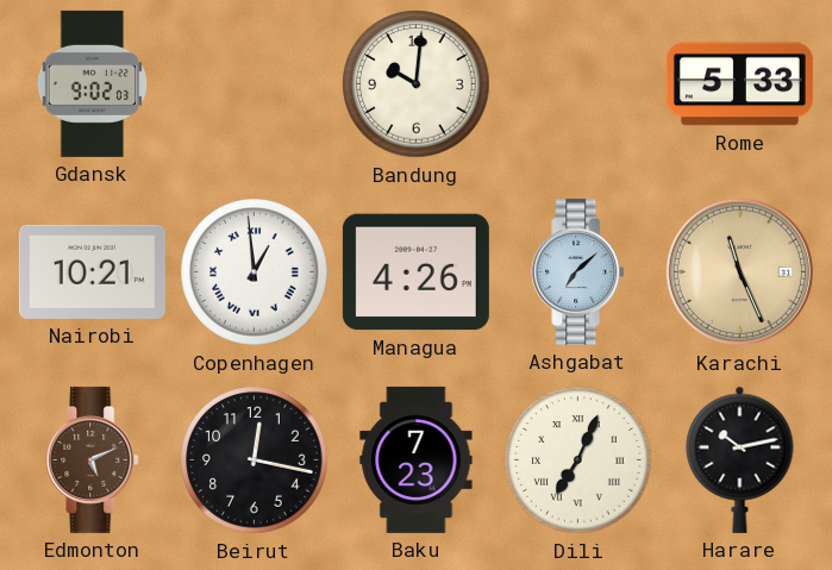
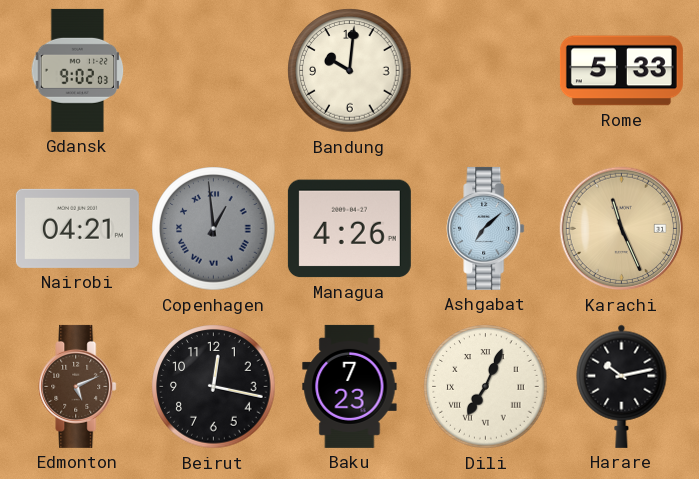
Nairobi: 10:21 -> 04:21
Copenhagen dial: white -> grey
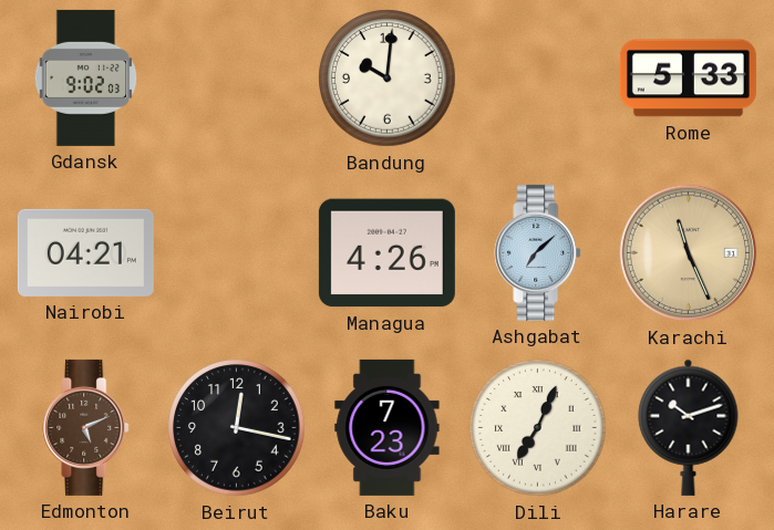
Copenhagen: 12:59 -> none
Harare: 10:13 -> 10:12
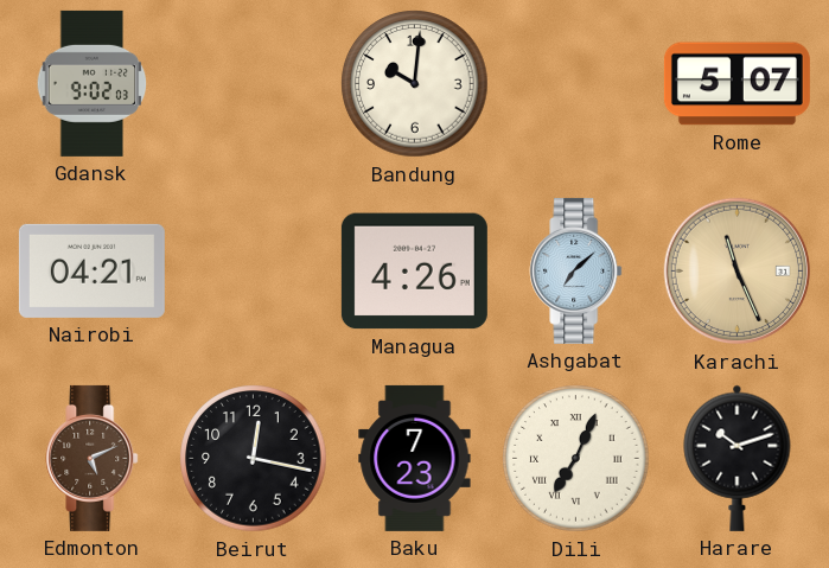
Rome: 5:33 -> 5:07
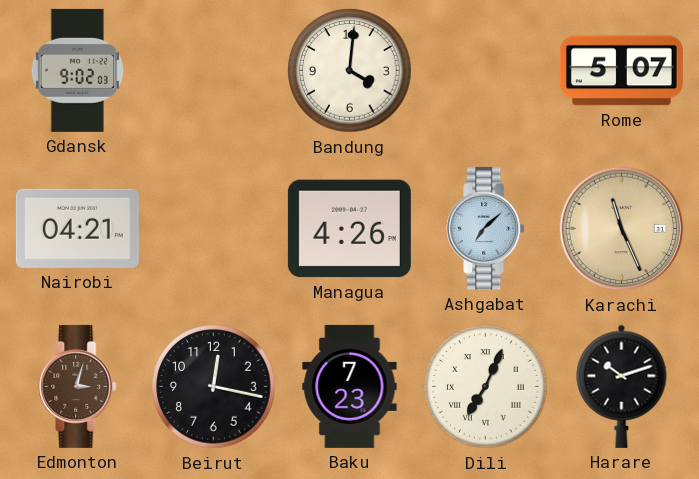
Bandung: 10:01 -> 4:01
Edmonton: 5:11 -> 3:03
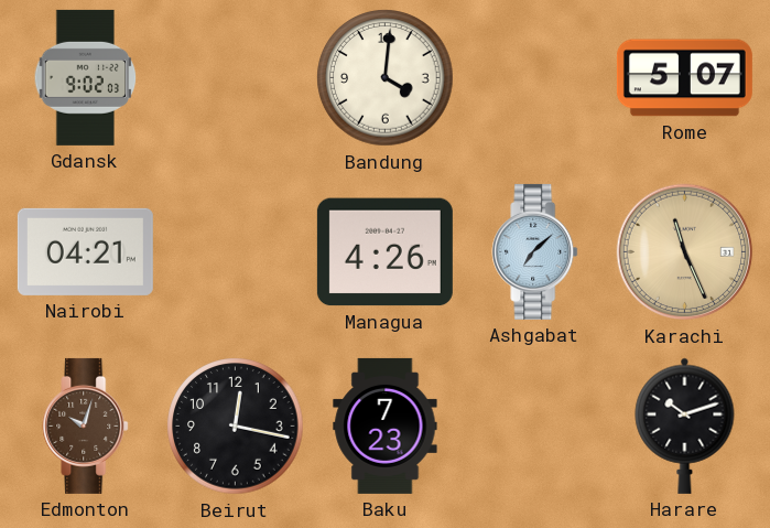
Edmonton: 3:03 -> 10:03
Dili: 7:04 -> none
